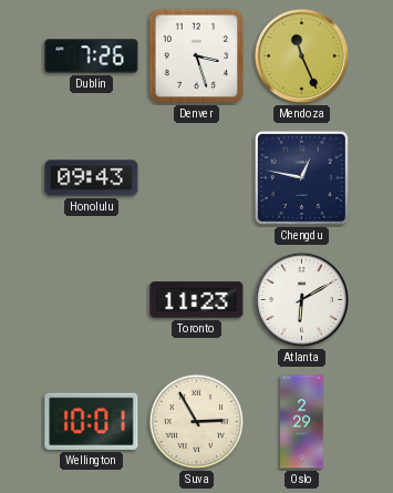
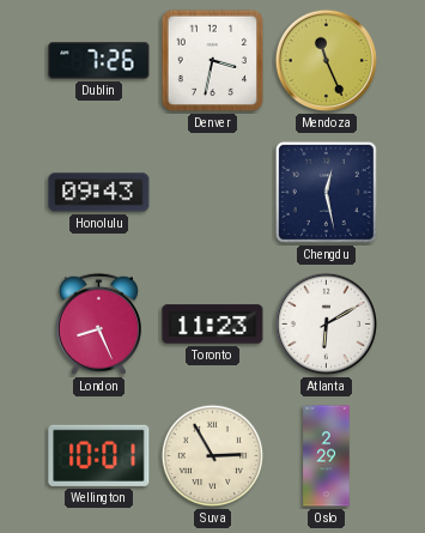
Denver: 3:27 -> 3:32
Chengdu: 12:47 -> 12:28
London: none -> 8:26
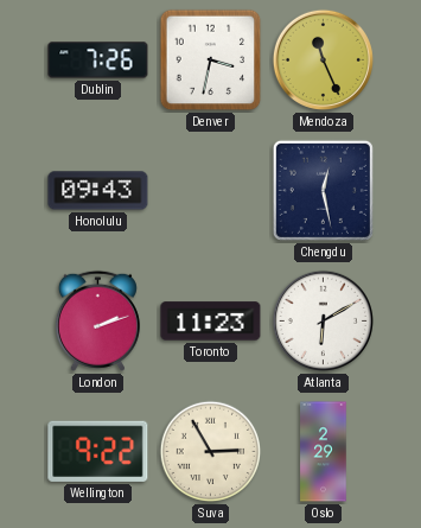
London: 8:26 -> 2:12
Wellington: 10:01 -> 9:22
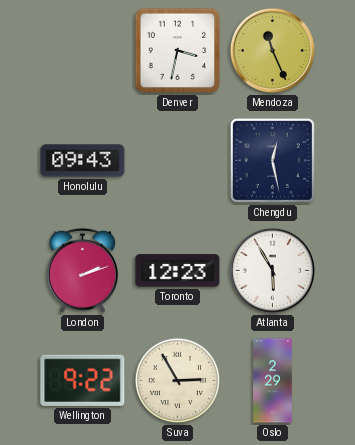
Dublin: 7:26 -> none
Toronto: 11:23 -> 12:23
Atlanta: 6:10 -> 5:55
